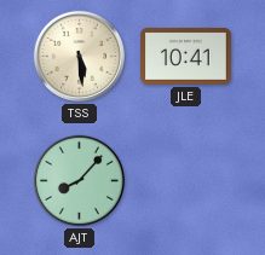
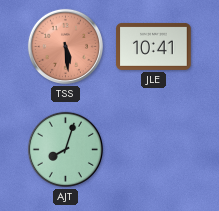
TSS dial: cream -> salmon
AJT: 8:07 -> 8:03
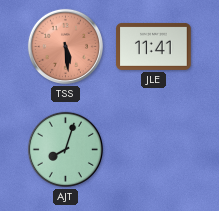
JLE: 10:41 -> 11:41
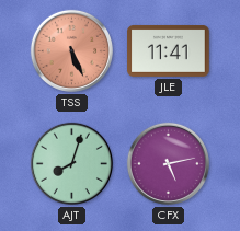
TSS: 5:29 -> 5:26
CFX: none -> 5:13
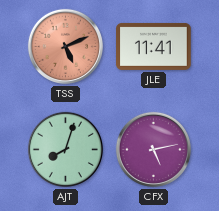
TSS: 5:26 -> 5:11
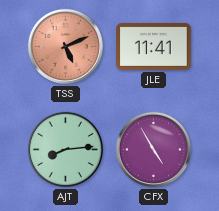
AJT: 8:03 -> 8:14
CFX: 5:13 -> 4:55
